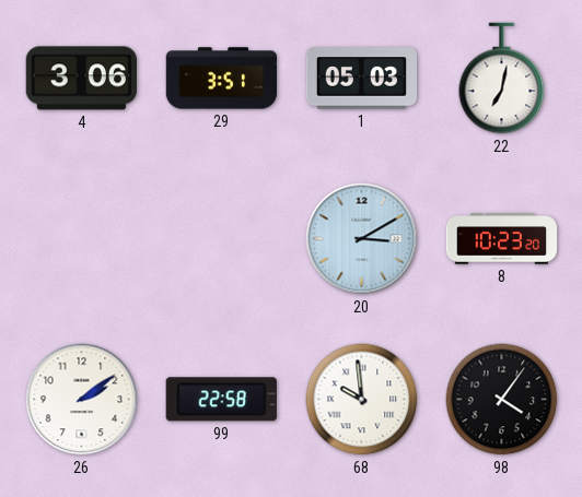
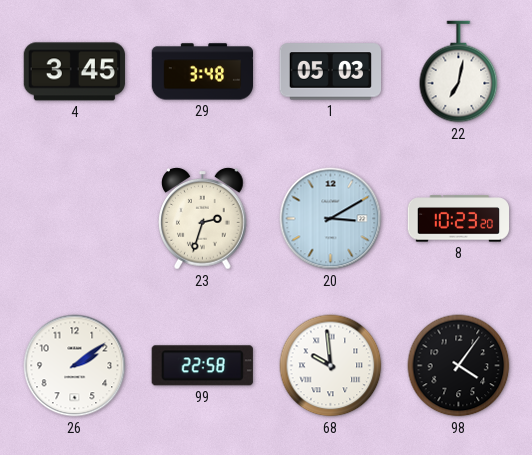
4: 3:06 -> 3:45
29: 3:51 -> 3:48
23: none -> 2:33
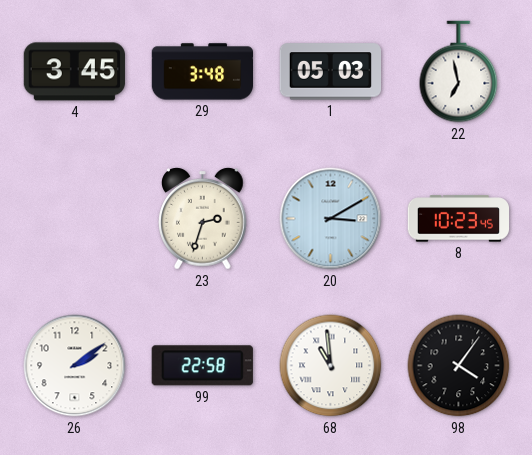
22: 7:02 -> 6:58
8: 10:23:20 -> 10:23:45
68: 9:59 -> 10:59
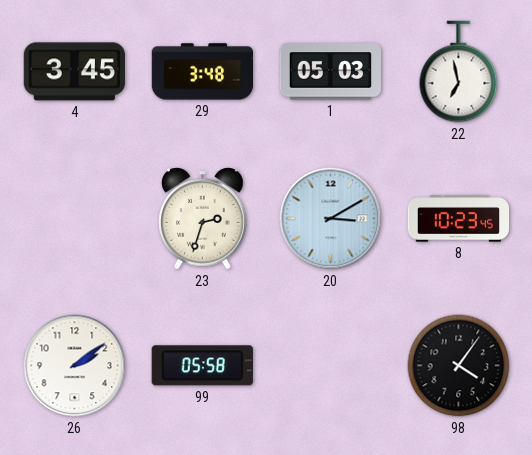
99: 22:58 -> 05:58
68: 10:59 -> none
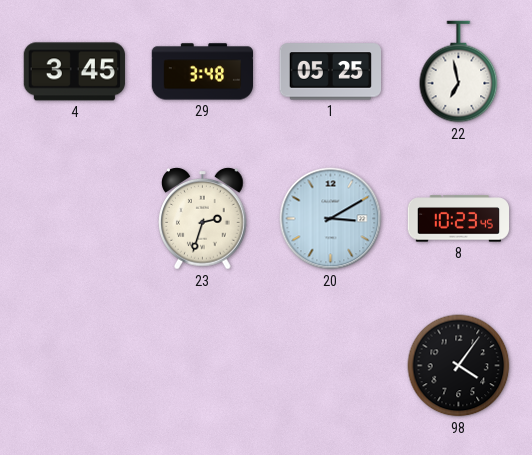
1: 05:03 -> 05:25
26: 2:09 -> none
99: 05:58 -> none
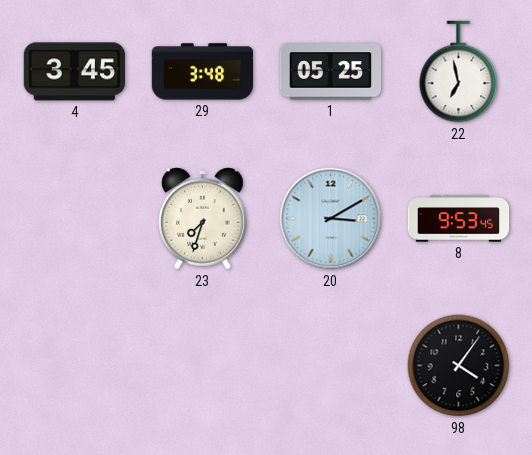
23: 2:33 -> 7:33
8: 10:23 -> 9:53
